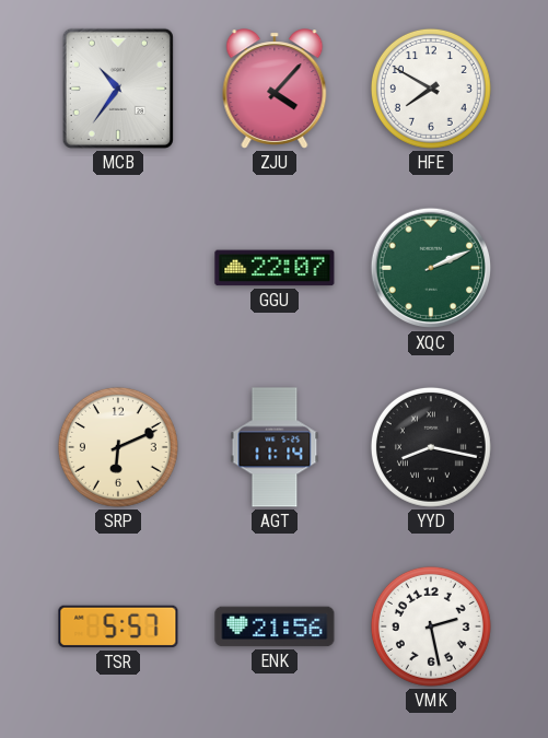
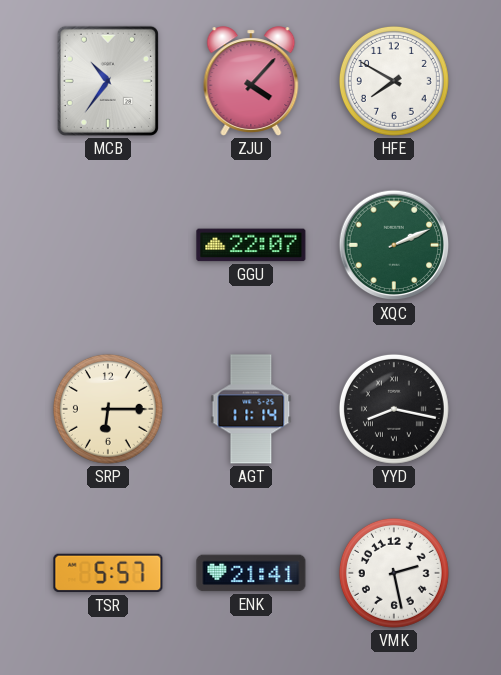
SRP: 6:11 -> 6:15
ENK: 21:56 -> 21:41
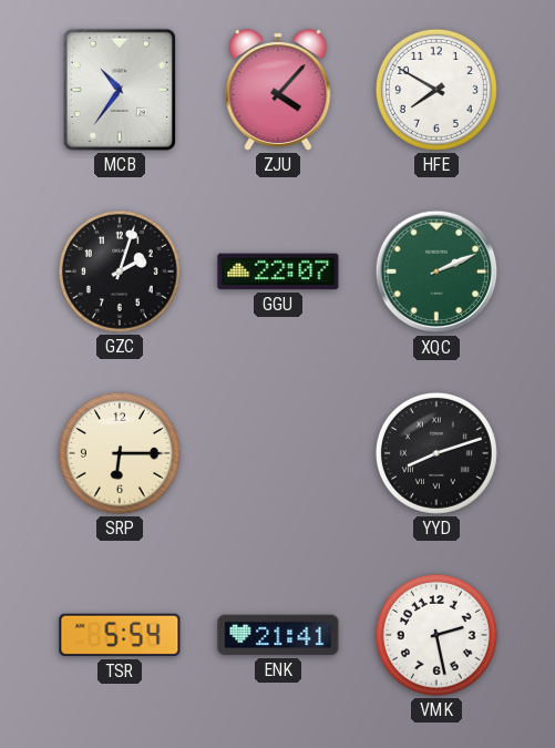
GZC: none -> 2:03
AGT: 11:14 -> none
YYD: 8:17 -> 8:12
TSR: 5:57 -> 5:54
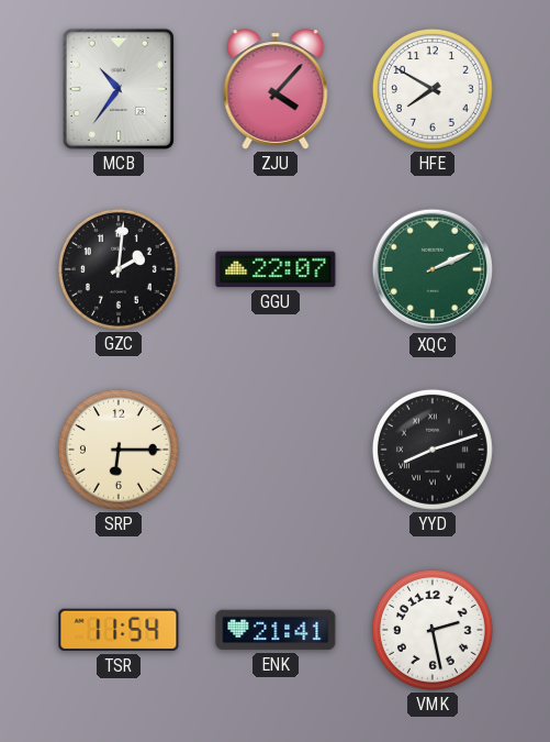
GZC: 2:03 -> 2:01
TSR: 5:54 -> 11:54
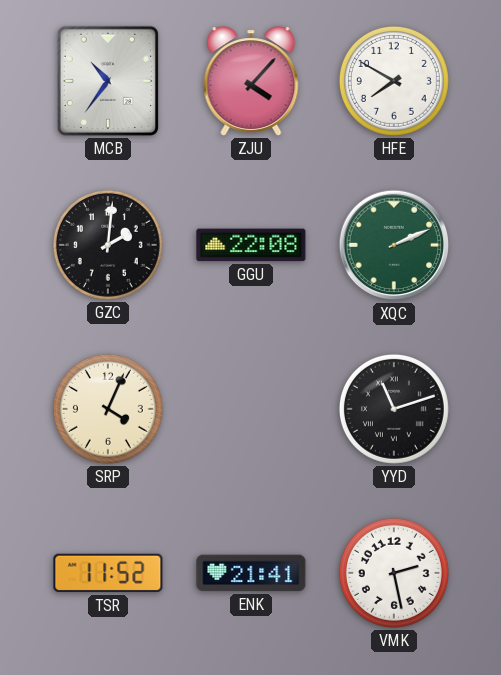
GGU: 22:07 -> 22:08
SRP: 6:15 -> 4:04
YYD: 8:12 -> 11:12
TSR: 11:54 -> 11:52
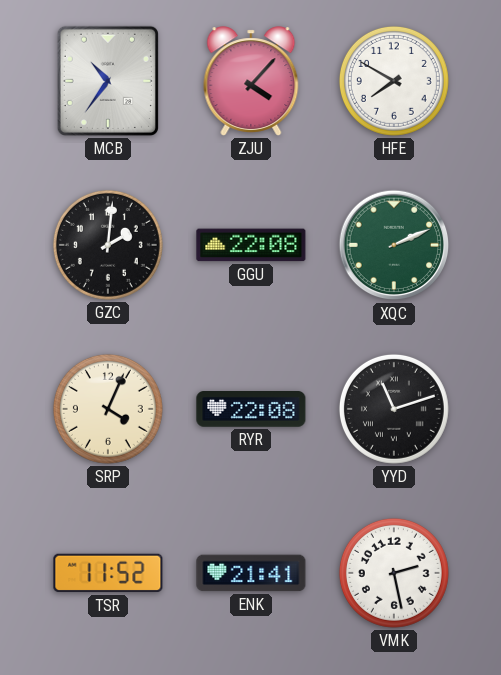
RYR: none -> 22:08
